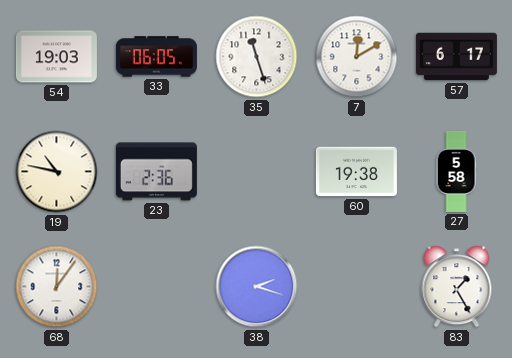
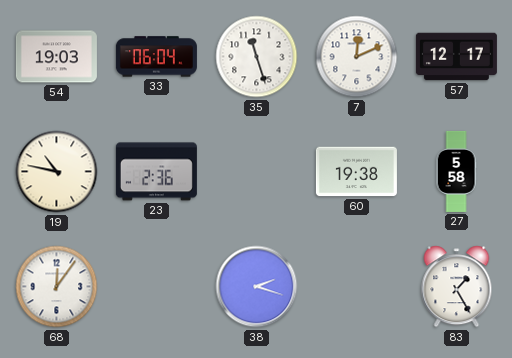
33: 06:05 -> 06:04
7: 12:10 -> 12:11
57: 6:17 -> 12:17
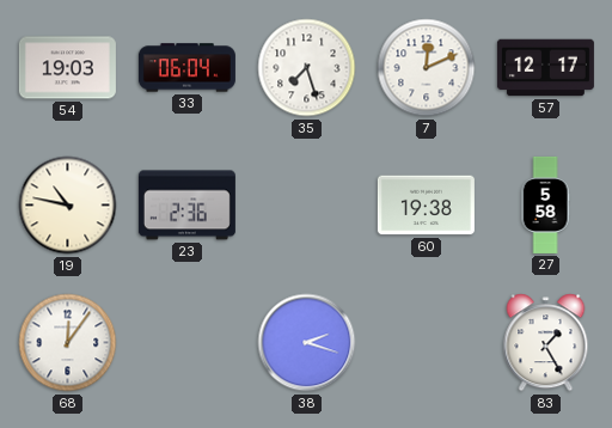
35: 11:27 -> 7:27
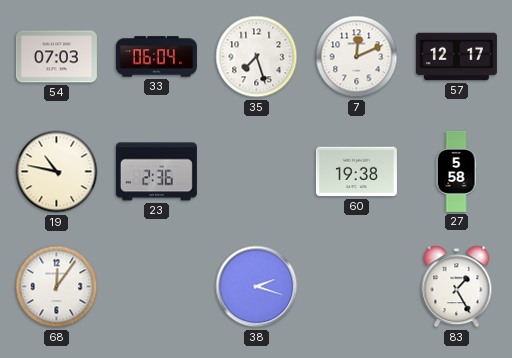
54: 19:03 -> 07:03
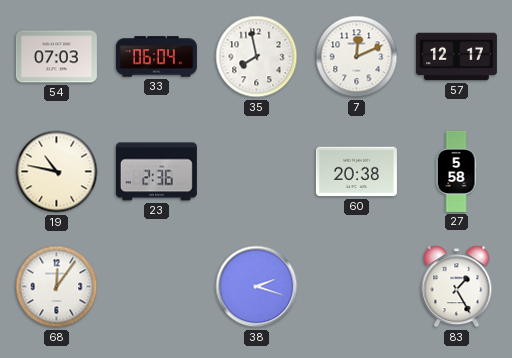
35: 7:27 -> 7:58
60: 19:38 -> 20:38
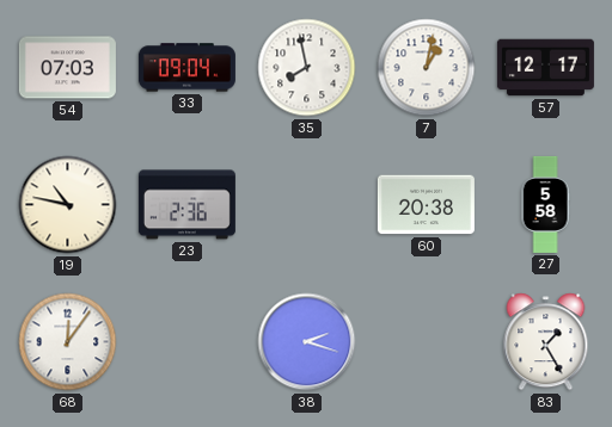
33: 06:04 -> 09:04
7: 12:11 -> 1:02
